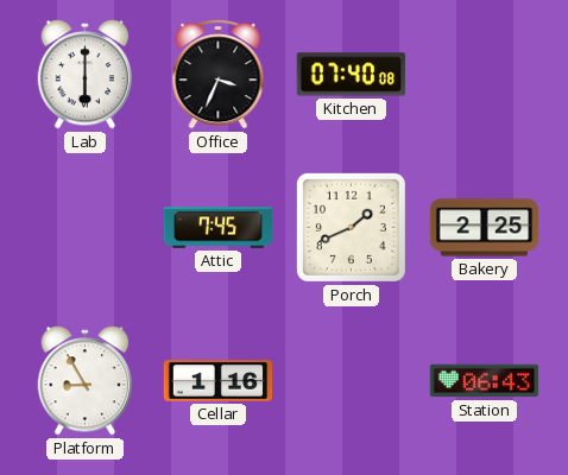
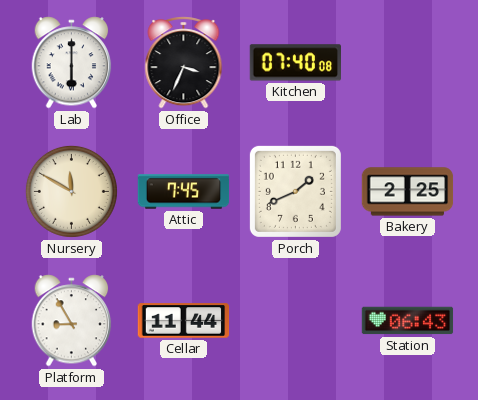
Nursery: none -> 11:50
Cellar: 1:16 -> 11:44
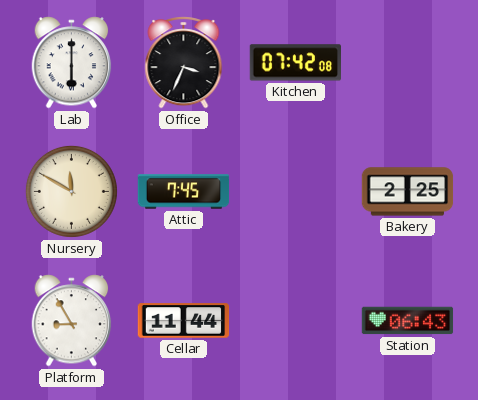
Kitchen: 07:40 -> 07:42
Porch: 1:41 -> none
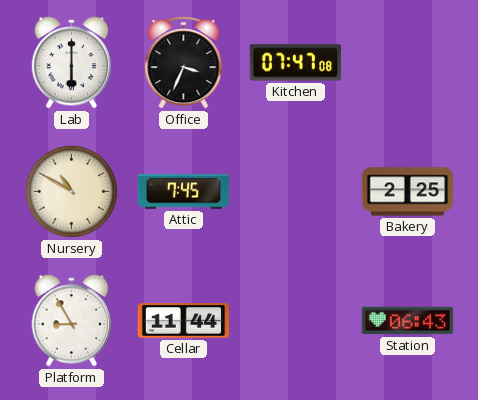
Kitchen: 07:42 -> 07:47
Nursery: 11:50 -> 10:50
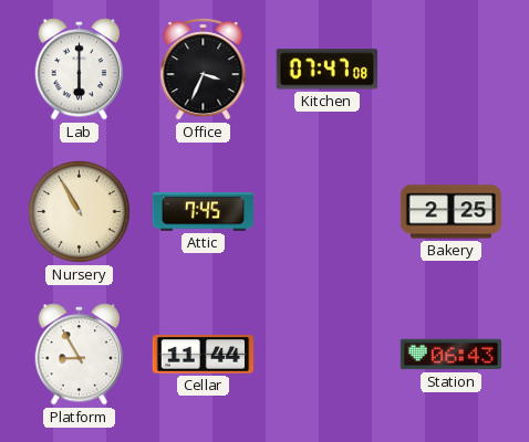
Nursery: 10:50 -> 10:55
